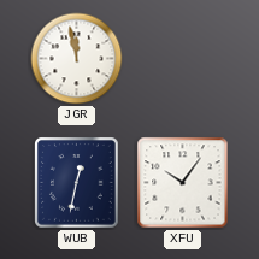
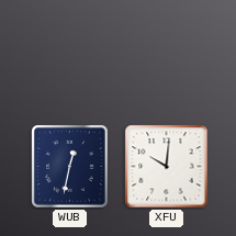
JGR: 11:58 -> none
XFU: 10:06 -> 10:01
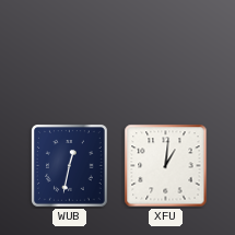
XFU: 10:01 -> 1:01
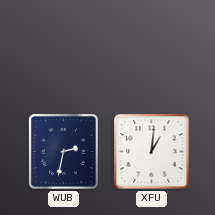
WUB: 12:32 -> 2:32
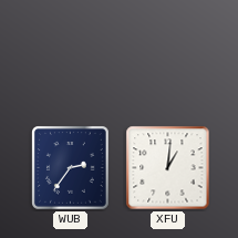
WUB: 2:32 -> 2:36
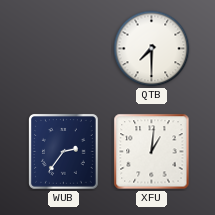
QTB: none -> 7:30
